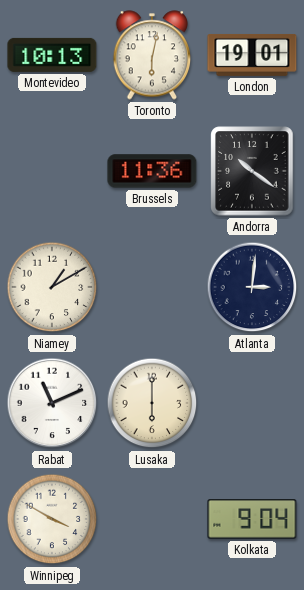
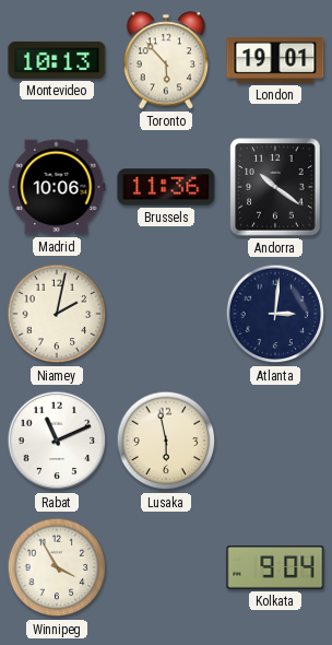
Toronto: 6:02 -> 5:53
Madrid: none -> 10:06
Niamey: 1:10 -> 2:02
Lusaka: 6:00 -> 5:58
Winnipeg: 3:50 -> 3:55
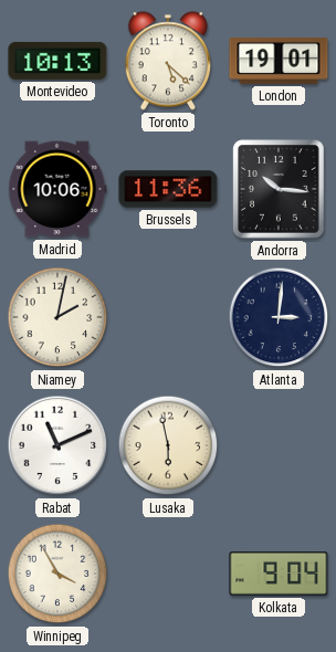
Toronto: 5:53 -> 5:22
Andorra: 10:21 -> 10:16
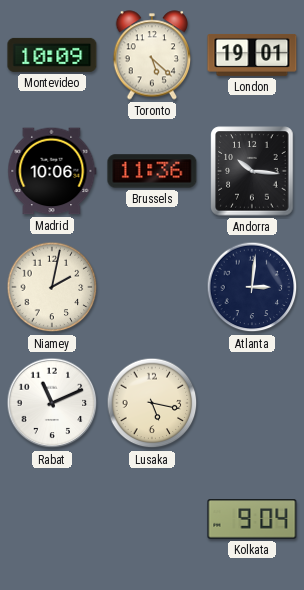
Montevideo: 10:13 -> 10:09
Lusaka: 5:58 -> 5:17
Winnipeg: 3:55 -> none
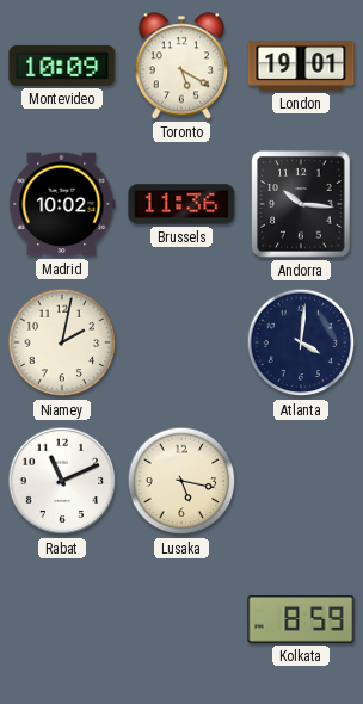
Toronto: 5:22 -> 5:20
Madrid: 10:06 -> 10:02
Atlanta: 3:01 -> 4:01
Kolkata: 9:04 -> 8:59
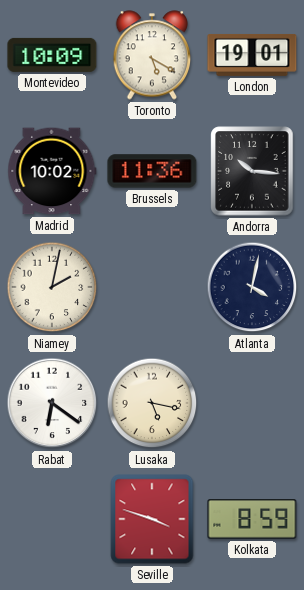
Atlanta: 4:01 -> 4:02
Rabat: 11:11 -> 6:21
Seville: none -> 3:48
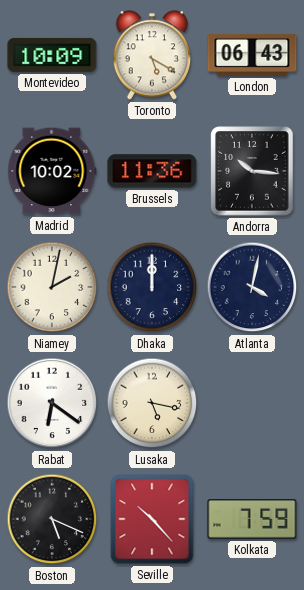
London: 19:01 -> 06:43
Dhaka: none -> 12:00
Boston: none -> 5:19
Seville: 3:48 -> 10:23
Kolkata: 8:59 -> 7:59
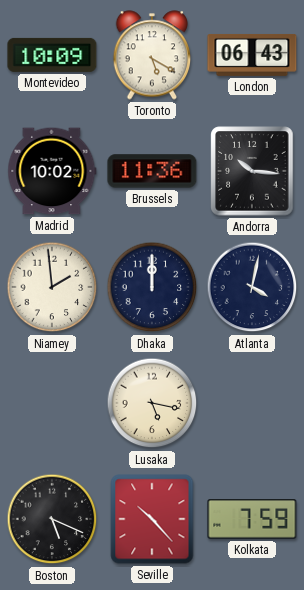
Niamey: 2:02 -> 1:59
Rabat: 6:21 -> none
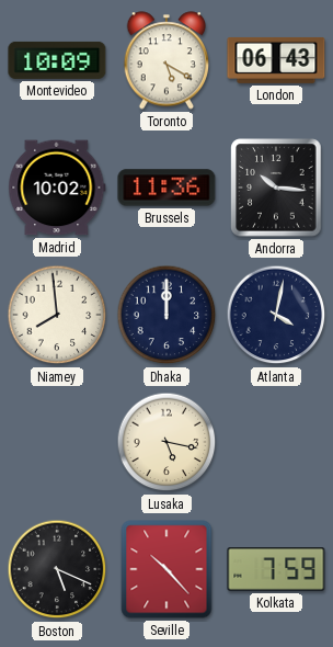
Niamey: 1:59 -> 7:59
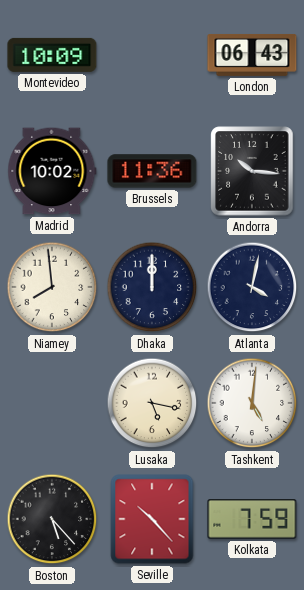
Toronto: 5:20 -> none
Tashkent: none -> 5:01
Boston: 5:19 -> 5:23
